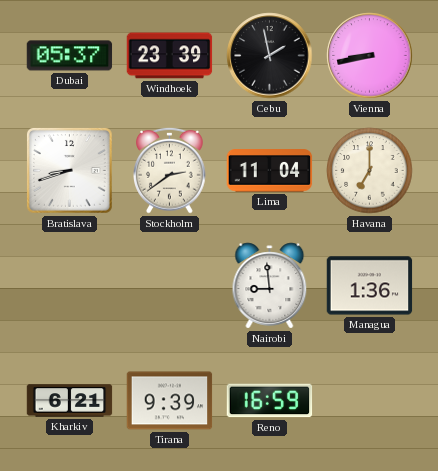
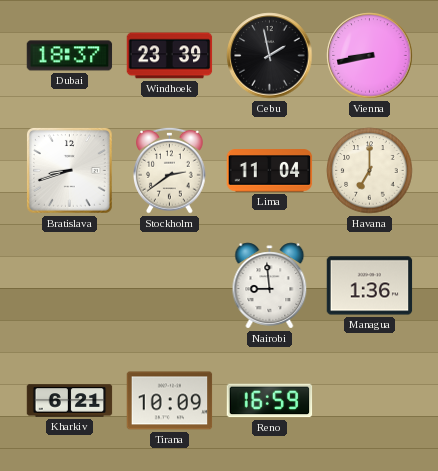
Dubai: 05:37 -> 18:37
Tirana: 9:39 -> 10:09
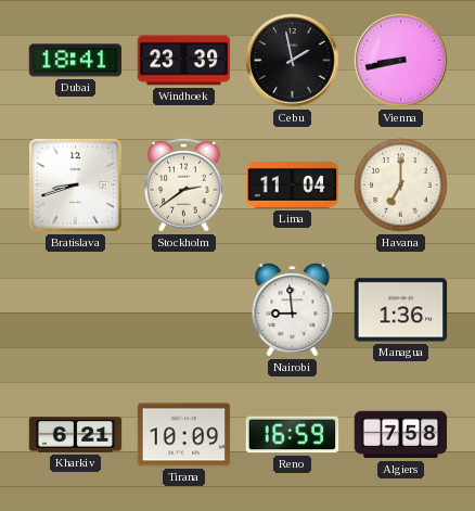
Dubai: 18:37 -> 18:41
Algiers: none -> 7:58
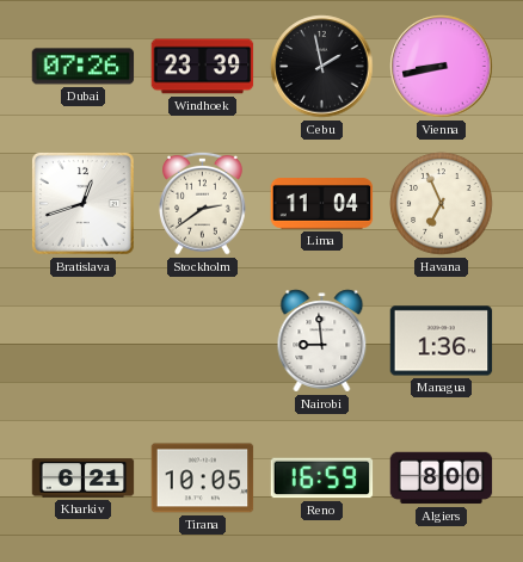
Dubai: 18:41 -> 07:26
Bratislava: 8:42 -> 12:42
Havana: 7:00 -> 6:56
Tirana: 10:09 -> 10:05
Algiers: 7:58 -> 8:00
